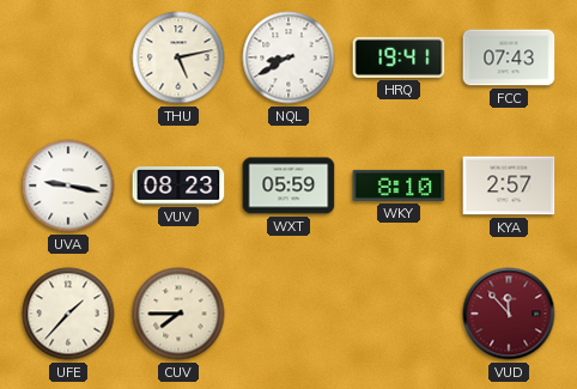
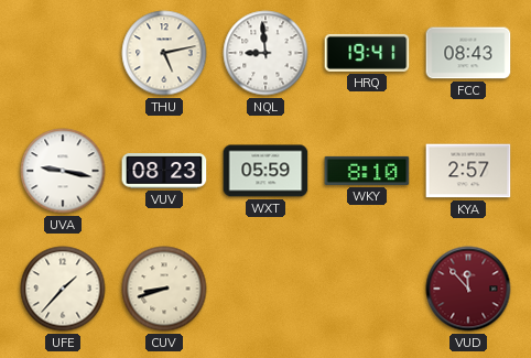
NQL: 8:40 -> 8:59
FCC: 07:43 -> 08:43
CUV: 7:45 -> 8:42
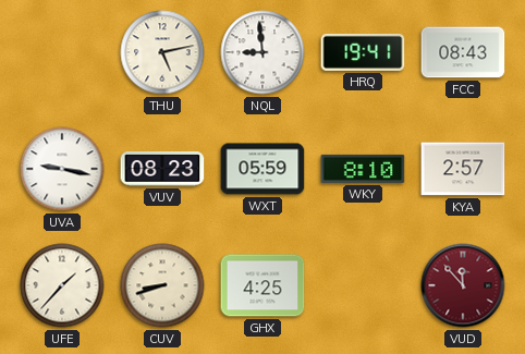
GHX: none -> 4:25
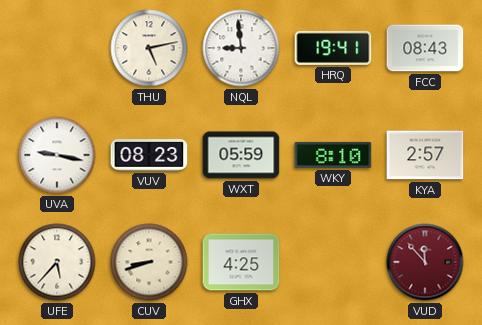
UFE: 1:37 -> 5:37
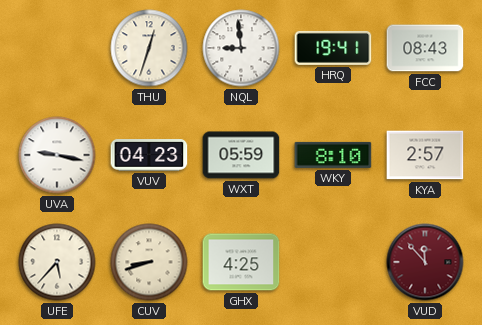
THU: 5:13 -> 12:33
VUV: 08:23 -> 04:23
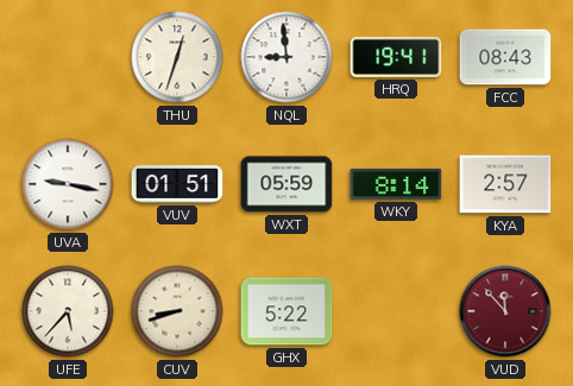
VUV: 04:23 -> 01:51
WKY: 8:10 -> 8:14
GHX: 4:25 -> 5:22
